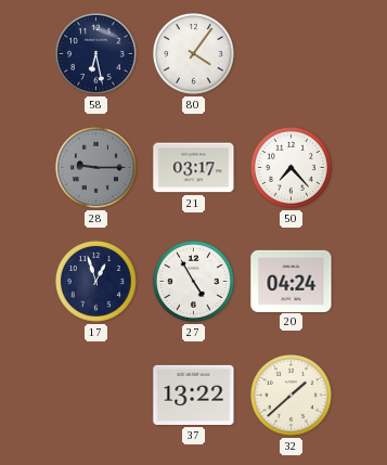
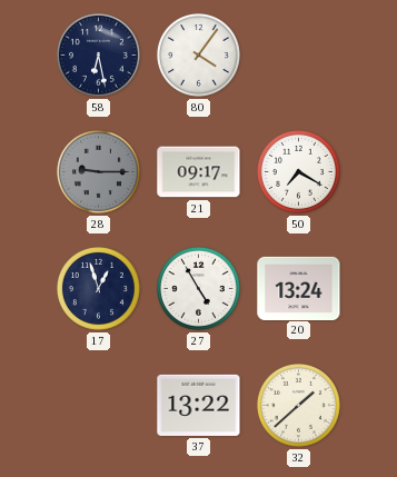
21: 03:17 -> 09:17
50: 7:23 -> 7:20
20: 04:24 -> 13:24
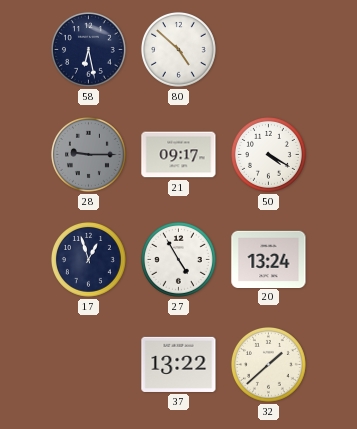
80: 4:06 -> 4:52
50: 7:20 -> 4:20
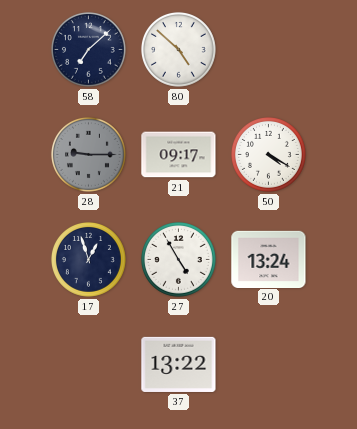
58: 6:28 -> 7:08
32: 1:38 -> none
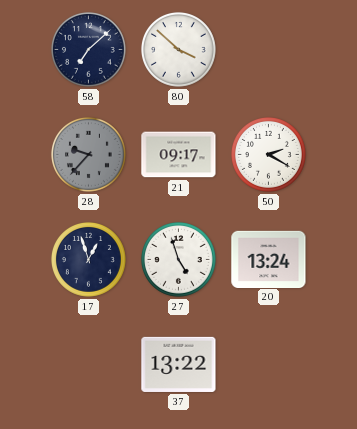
80: 4:52 -> 3:52
28: 9:15 -> 9:37
50: 4:20 -> 2:20
27: 4:55 -> 4:57
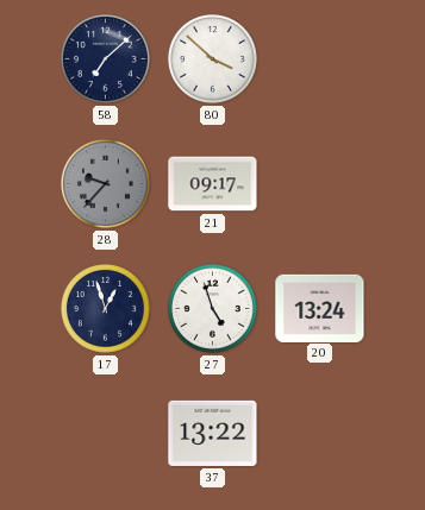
50: 2:20 -> none
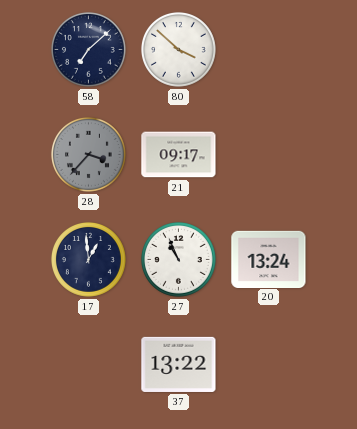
28: 9:37 -> 3:37
17: 12:57 -> 12:59
27: 4:57 -> 10:56
